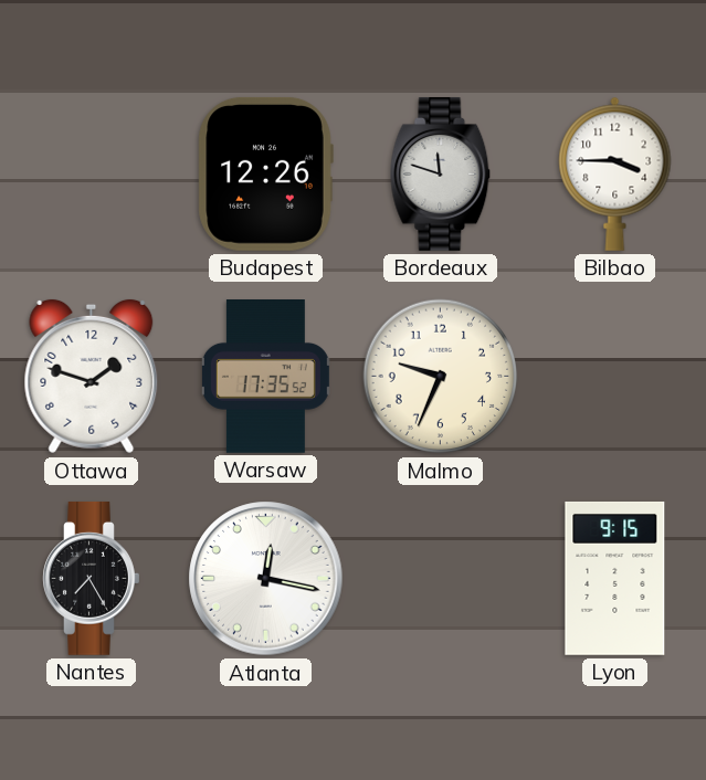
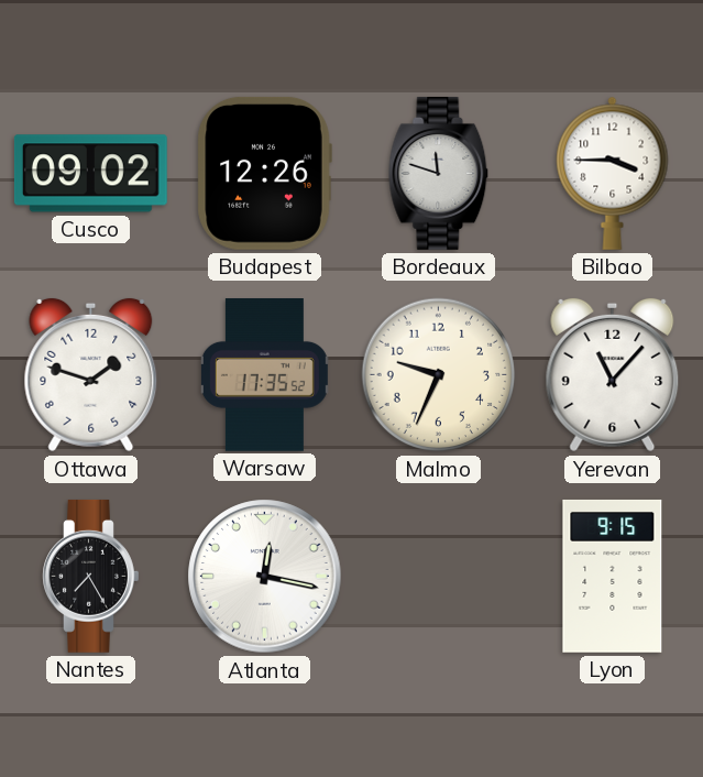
Cusco: none -> 09:02
Yerevan: none -> 11:07
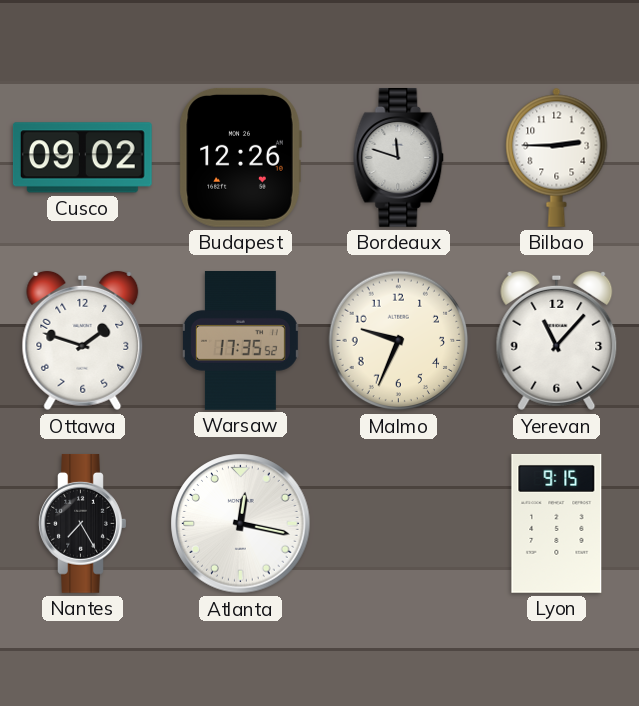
Bilbao: 3:45 -> 2:45
